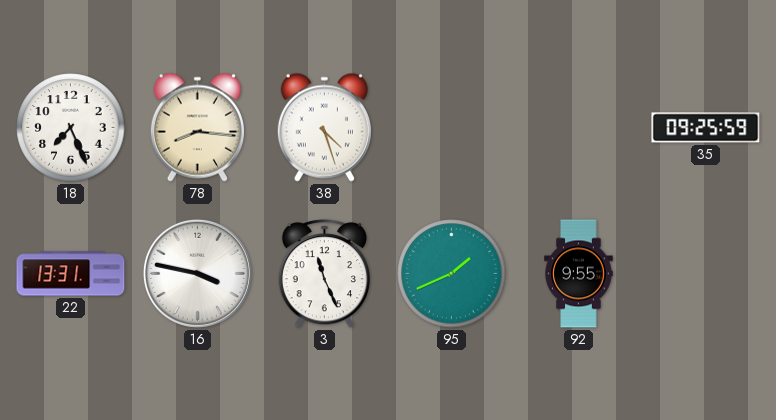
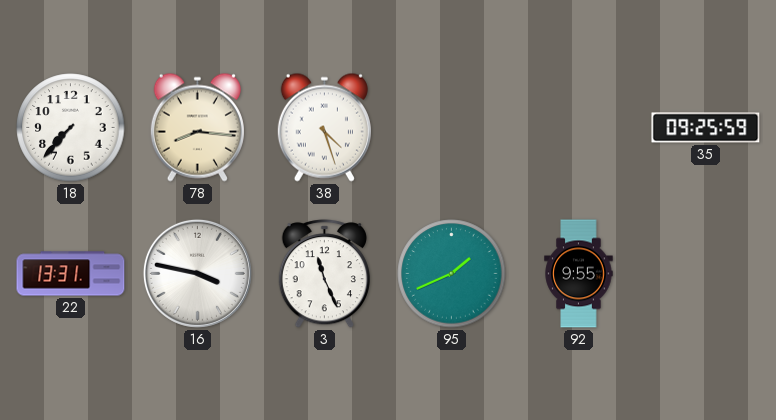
18: 7:26 -> 7:37
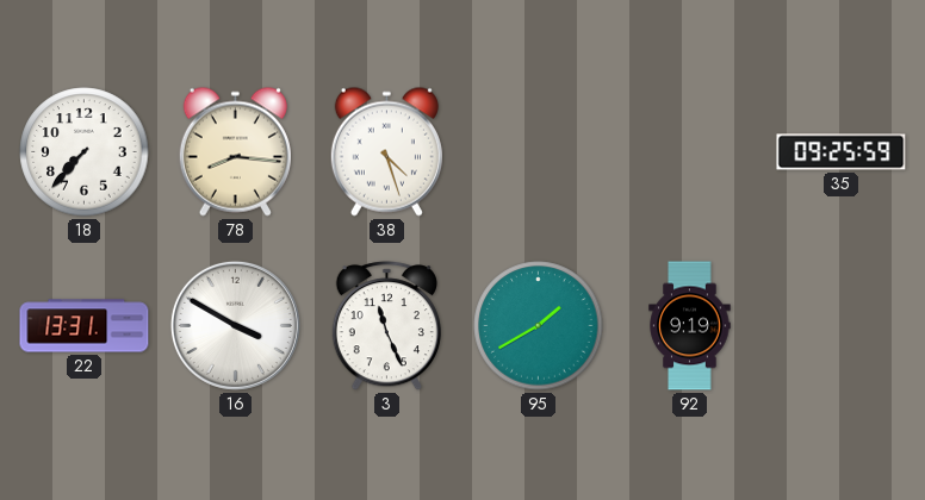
16: 3:47 -> 3:50
95: 1:41 -> 1:40
92: 9:55 -> 9:19
